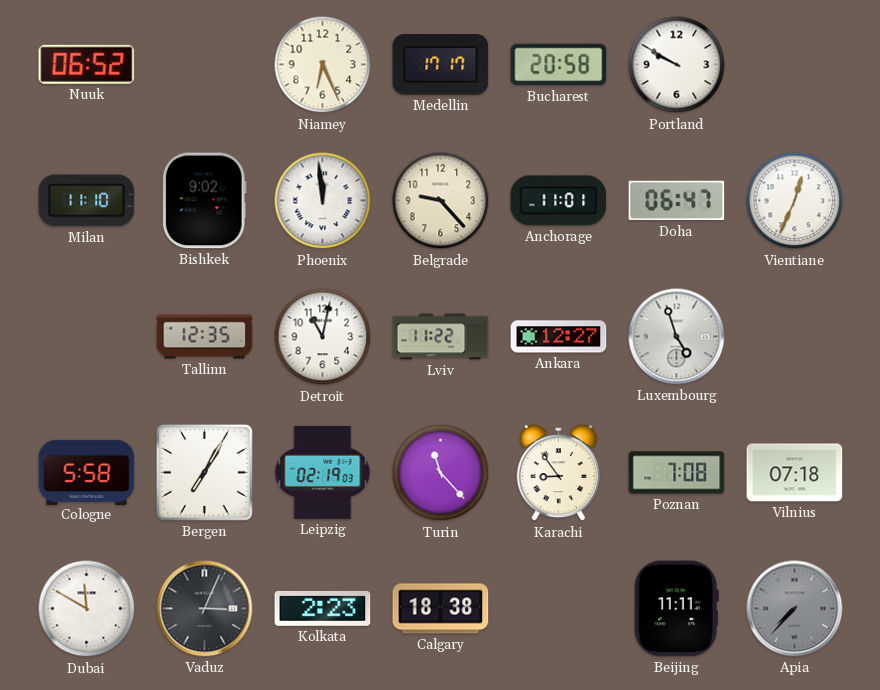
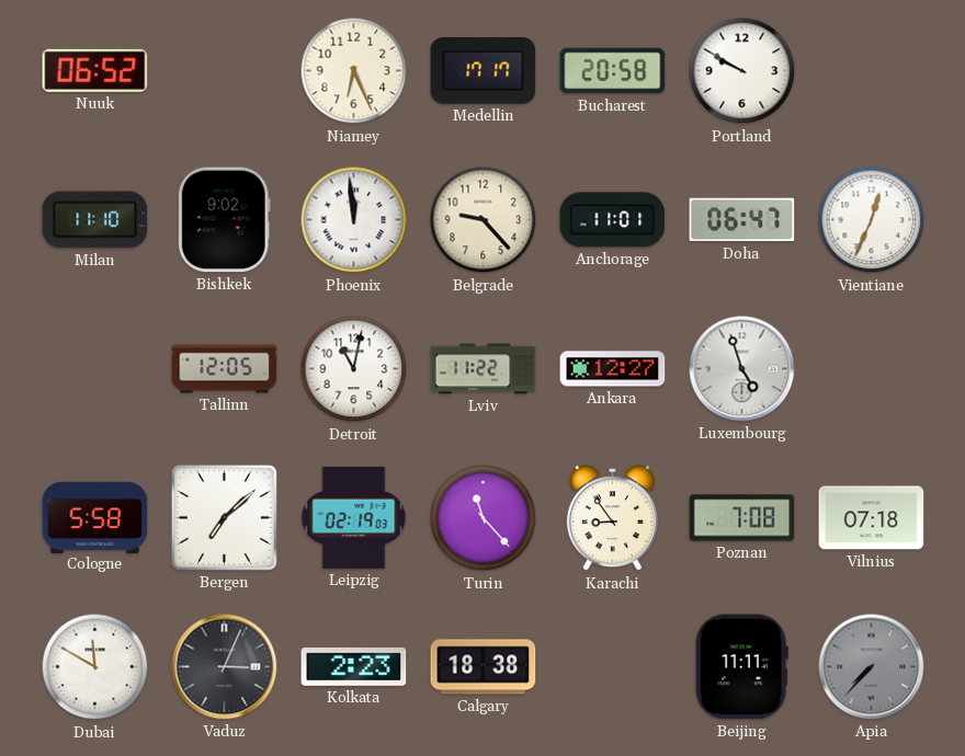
Tallinn: 12:35 -> 12:05
Bergen: 7:05 -> 7:08
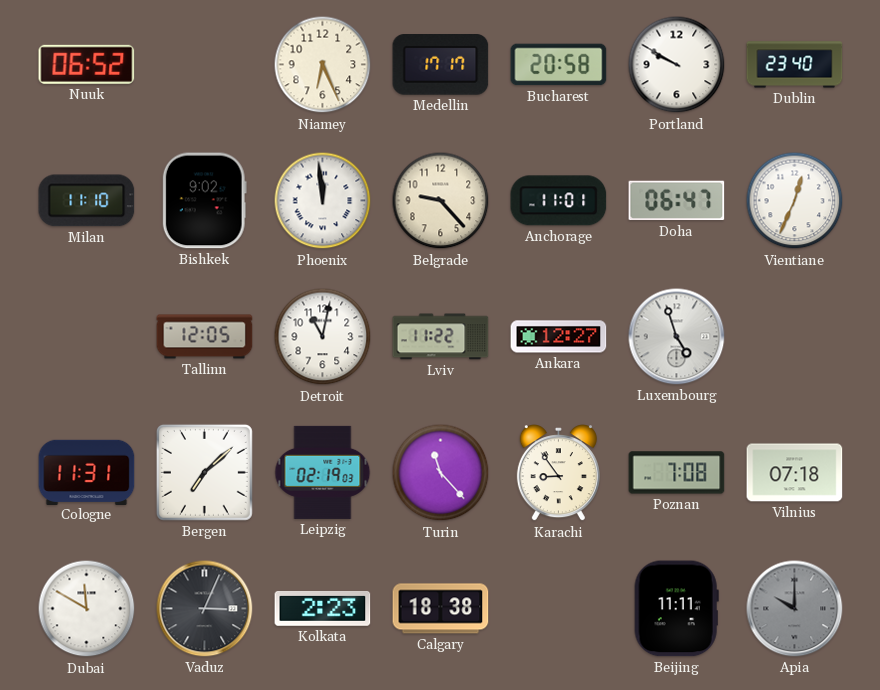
Dublin: none -> 23:40
Cologne: 5:58 -> 11:31
Apia: 7:37 -> 10:00
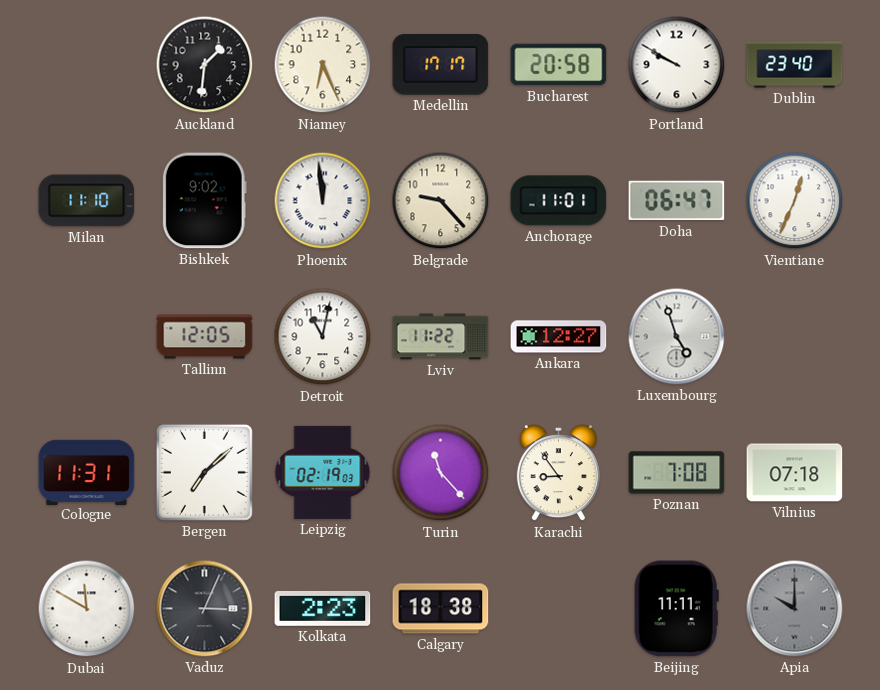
Nuuk: 06:52 -> none
Auckland: none -> 1:31
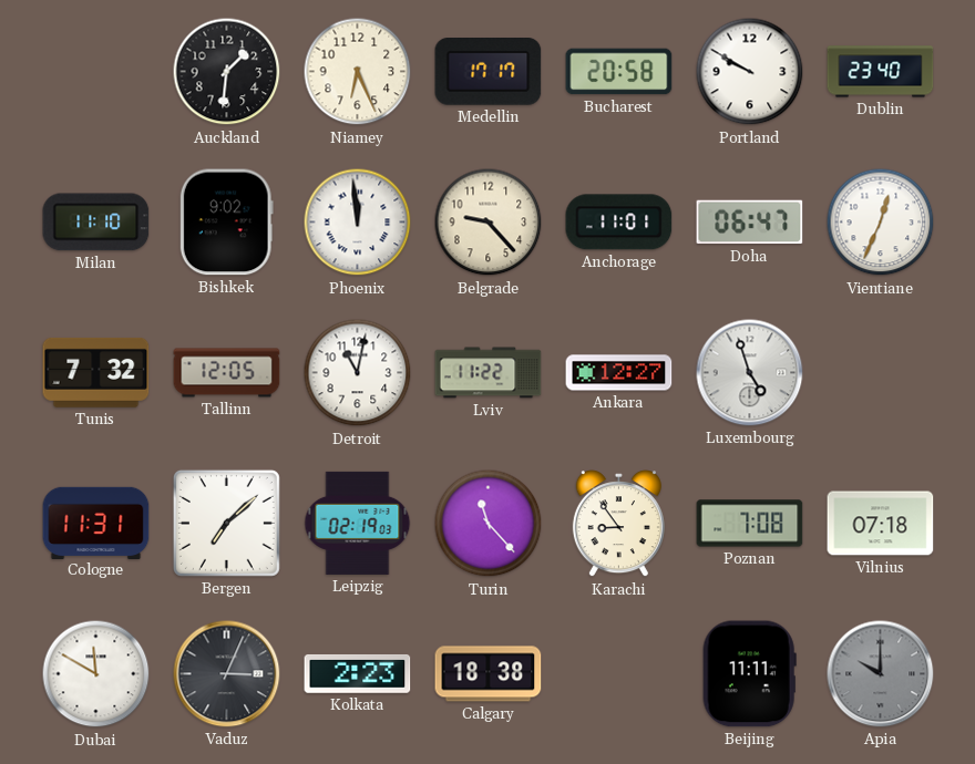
Tunis: none -> 7:32
